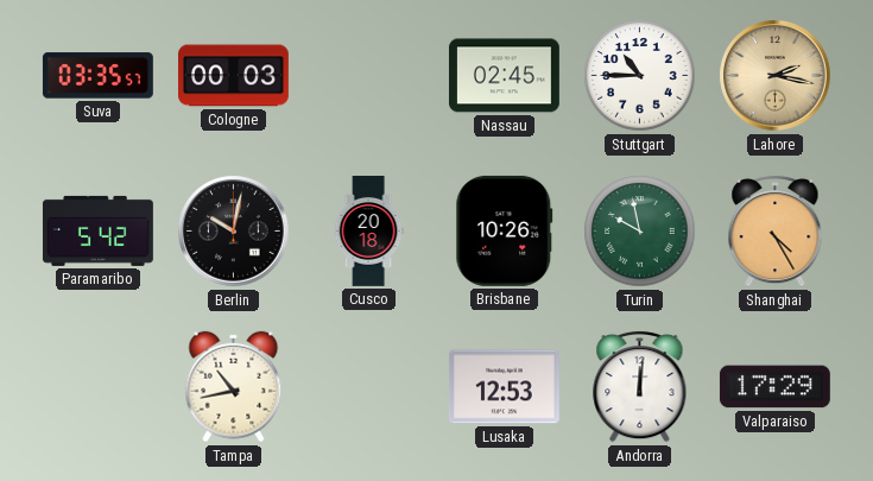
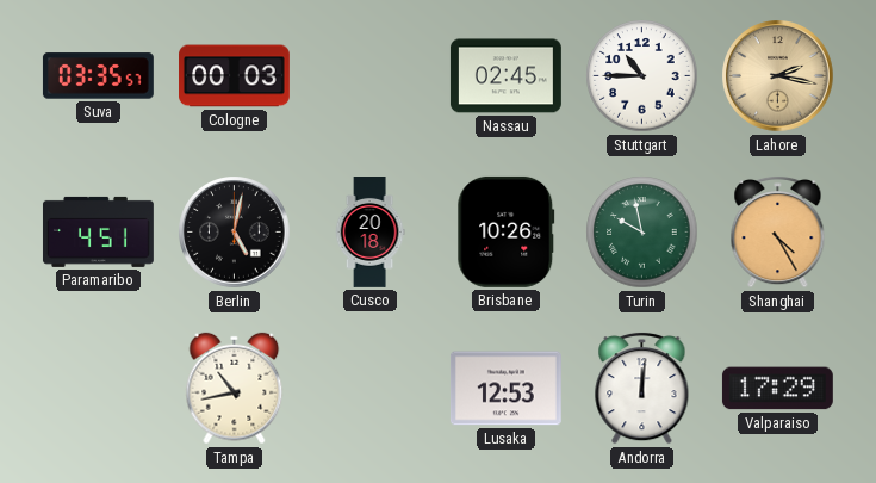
Paramaribo: 5:42 -> 4:51
Berlin: 10:02 -> 5:02
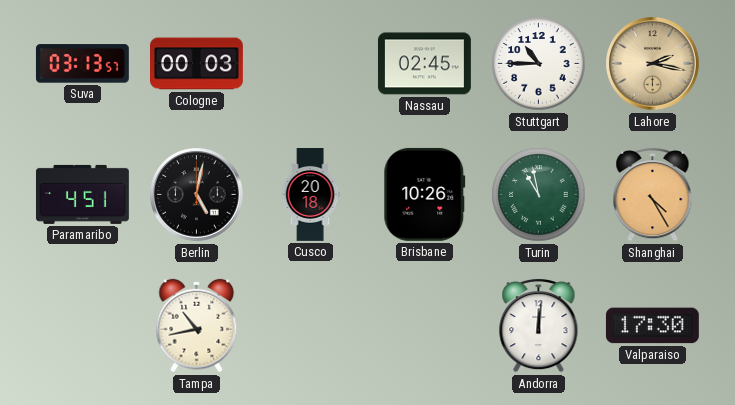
Suva: 03:35 -> 03:13
Turin: 9:58 -> 10:58
Lusaka: 12:53 -> none
Valparaiso: 17:29 -> 17:30
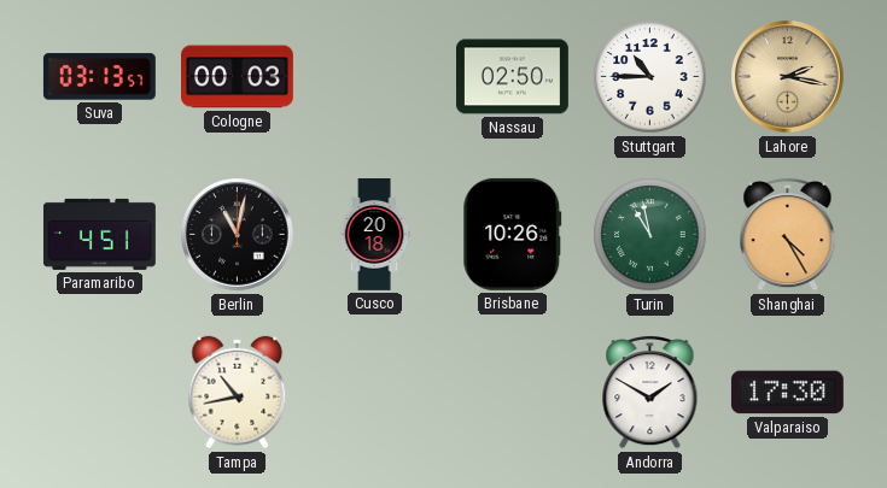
Nassau: 02:45 -> 02:50
Berlin: 5:02 -> 11:02
Andorra: 12:01 -> 1:50
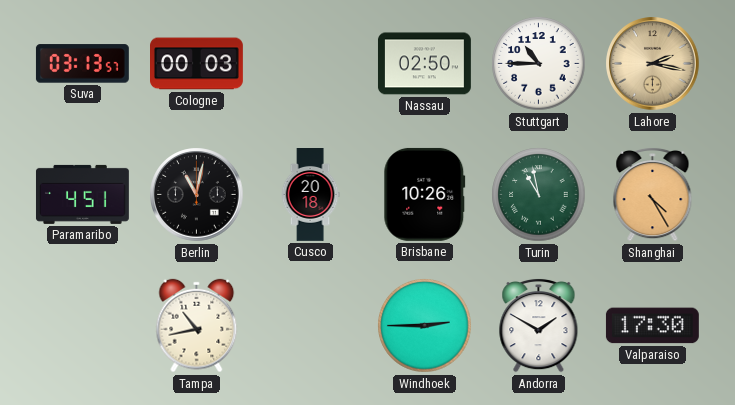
Windhoek: none -> 2:45
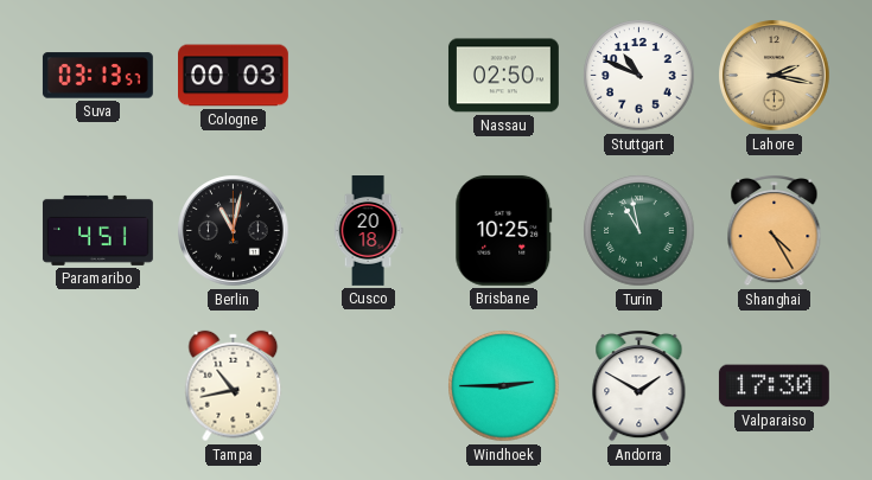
Stuttgart: 10:45 -> 10:49
Brisbane: 10:26 -> 10:25
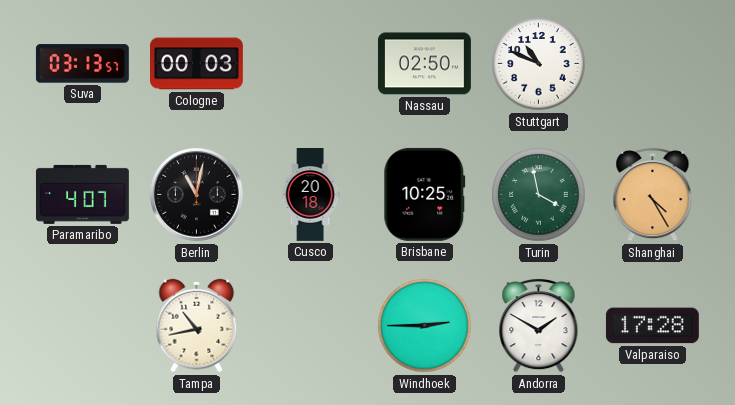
Lahore: 2:17 -> none
Paramaribo: 4:51 -> 4:07
Turin: 10:58 -> 3:58
Valparaiso: 17:30 -> 17:28
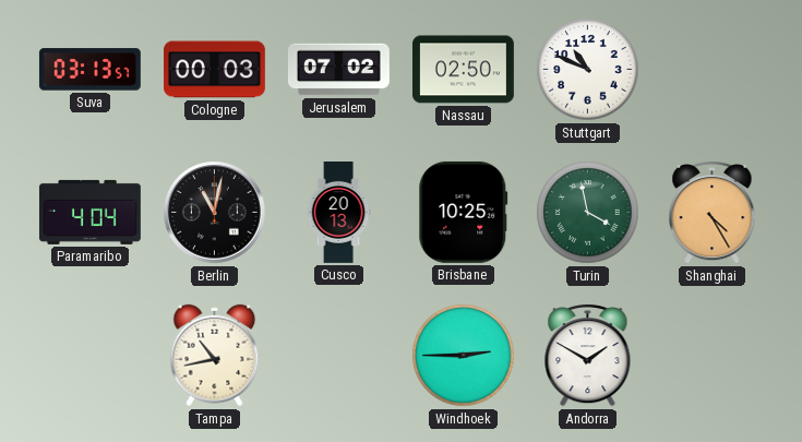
Jerusalem: none -> 07:02
Paramaribo: 4:07 -> 4:04
Cusco: 20:18 -> 20:13
Valparaiso: 17:28 -> none
